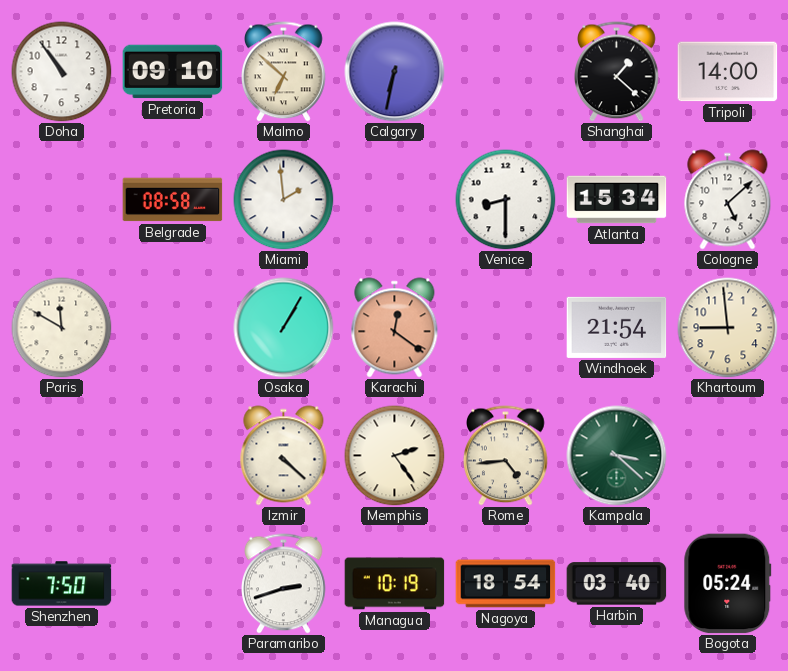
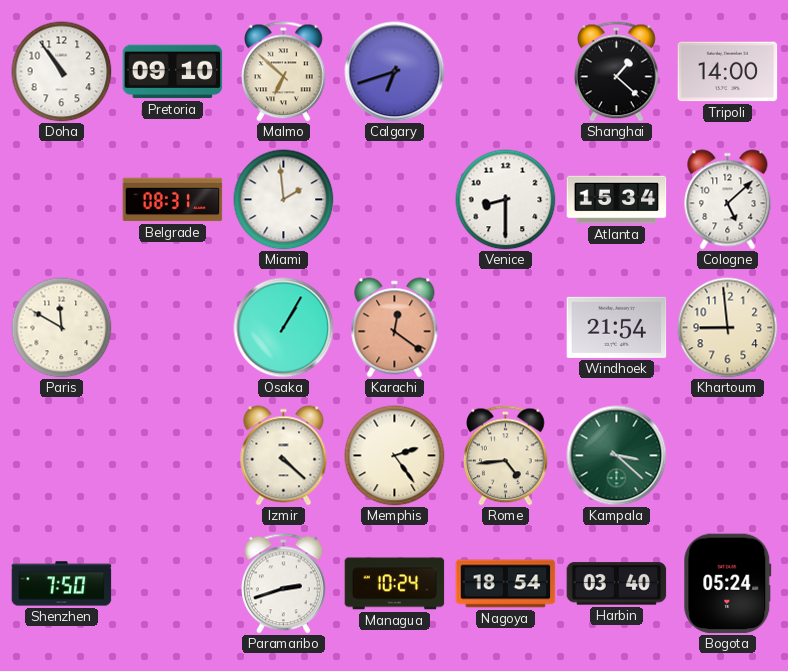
Calgary: 6:32 -> 6:42
Belgrade: 08:58 -> 08:31
Managua: 10:19 -> 10:24
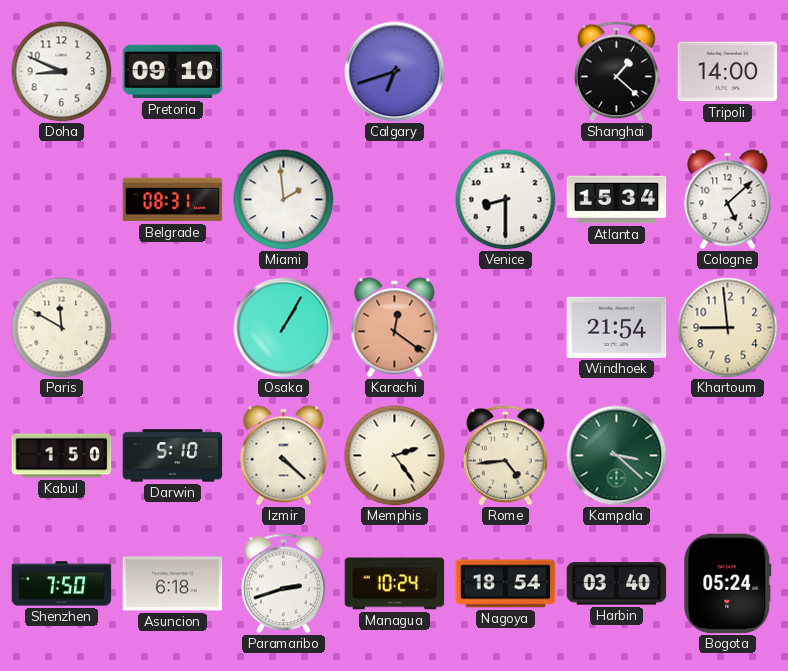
Doha: 10:54 -> 8:49
Malmo: 6:52 -> none
Kabul: none -> 1:50
Darwin: none -> 5:10
Asuncion: none -> 6:18
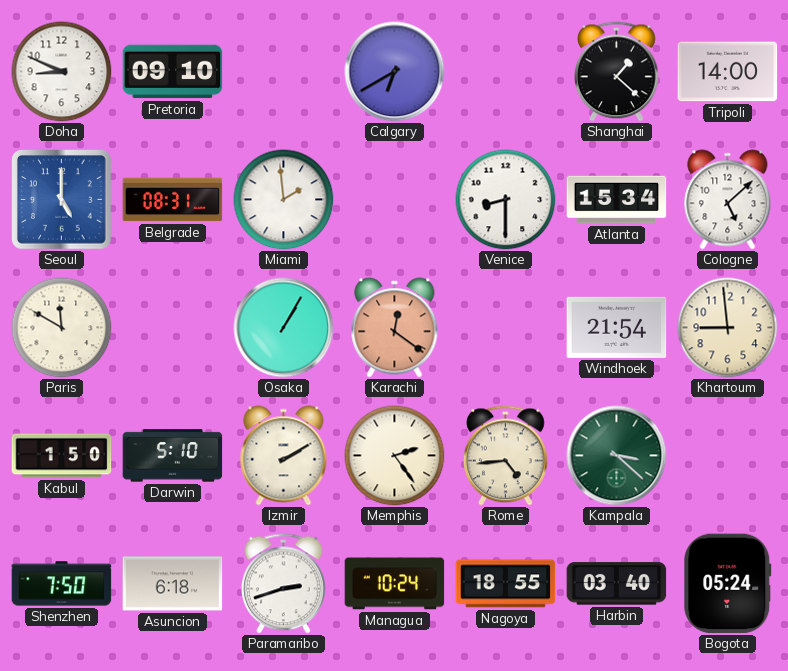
Calgary: 6:42 -> 6:40
Seoul: none -> 5:00
Izmir: 4:22 -> 2:10
Nagoya: 18:54 -> 18:55
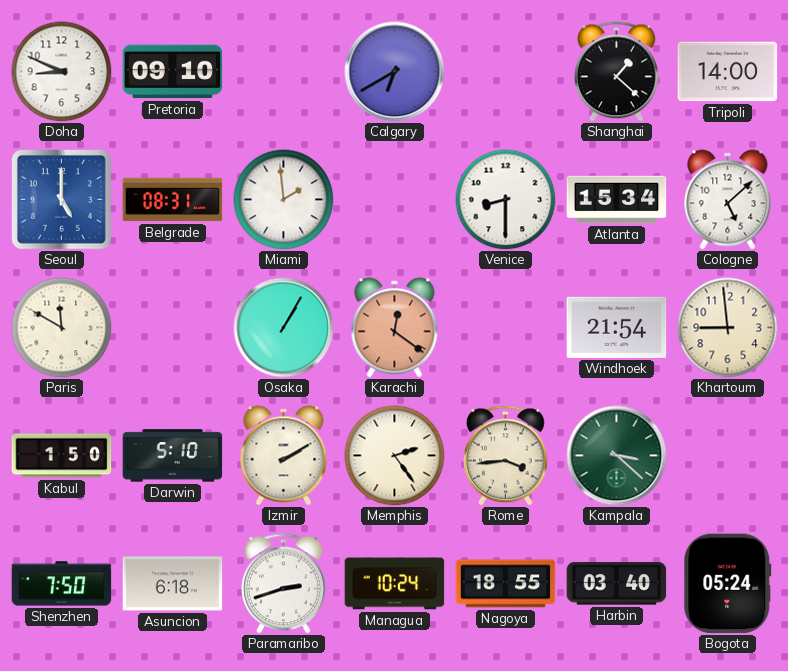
Rome: 4:44 -> 3:44
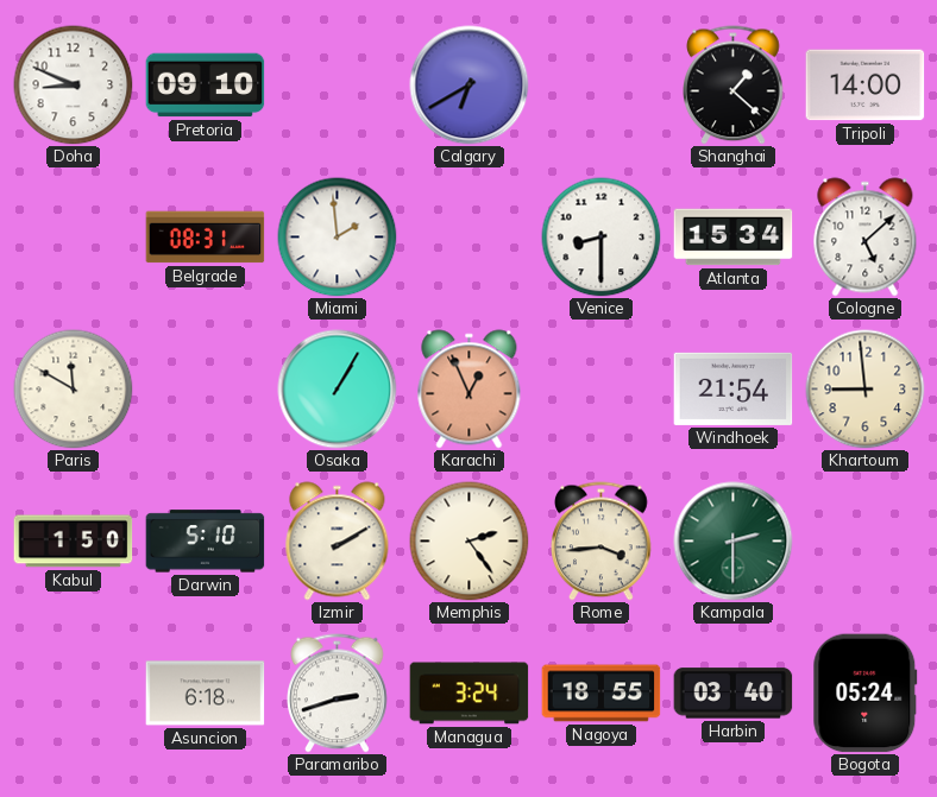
Seoul: 5:00 -> none
Karachi: 12:21 -> 12:56
Kampala: 3:22 -> 2:30
Shenzhen: 7:50 -> none
Managua: 10:24 -> 3:24
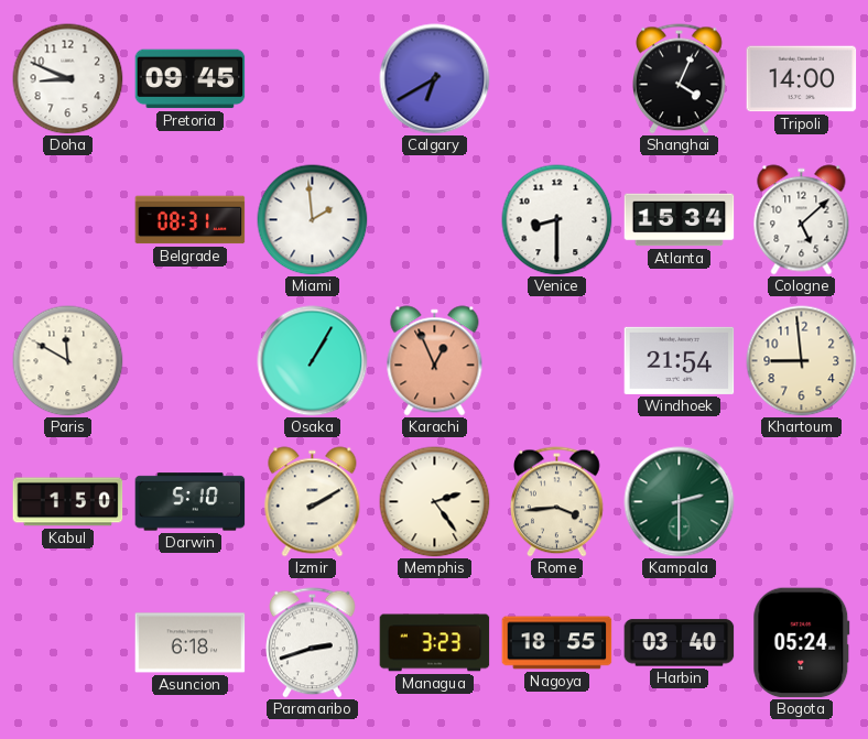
Pretoria: 09:10 -> 09:45
Shanghai: 1:22 -> 4:04
Managua: 3:24 -> 3:23
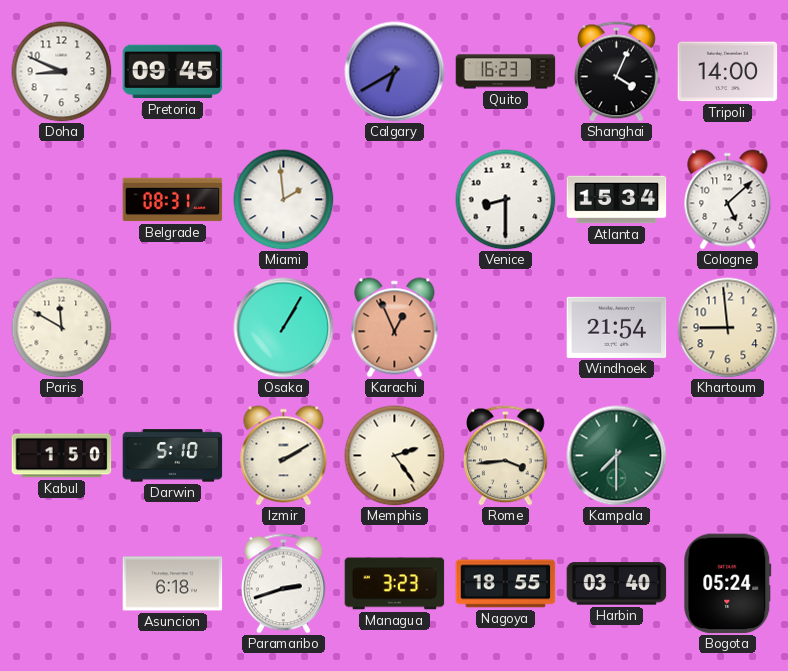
Quito: none -> 16:23
Kampala: 2:30 -> 7:30
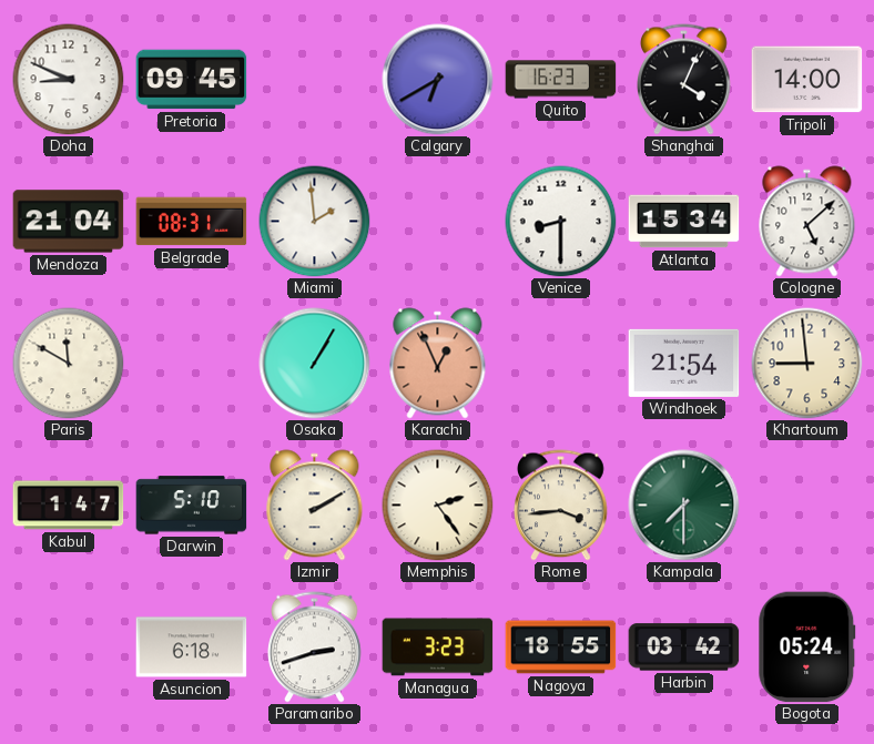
Mendoza: none -> 21:04
Kabul: 1:50 -> 1:47
Harbin: 03:40 -> 03:42
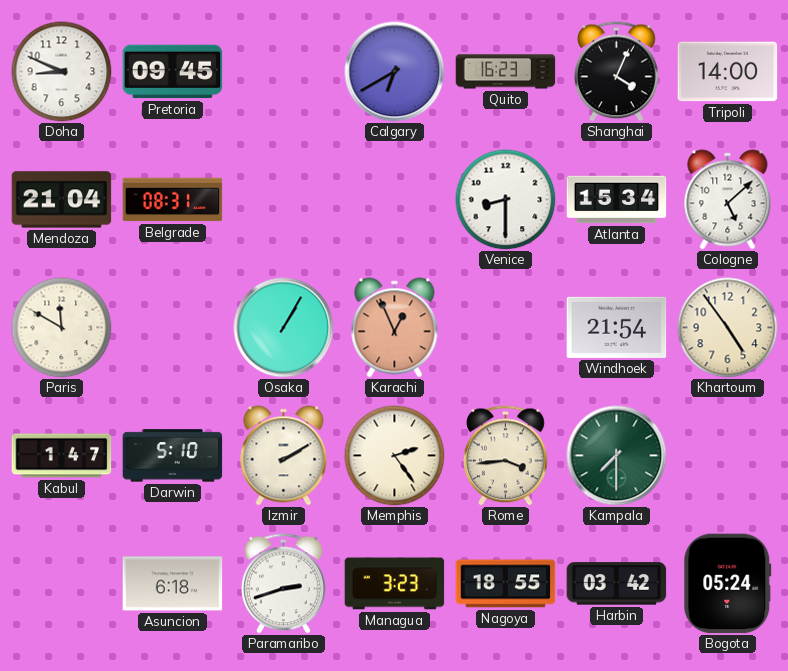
Miami: 1:59 -> none
Khartoum: 8:59 -> 4:54
